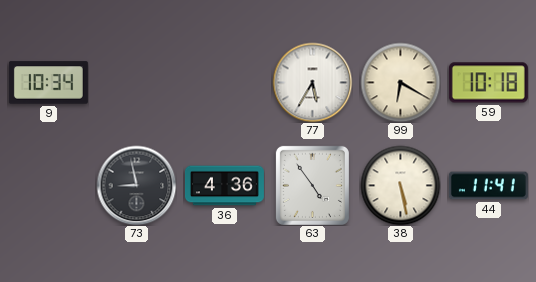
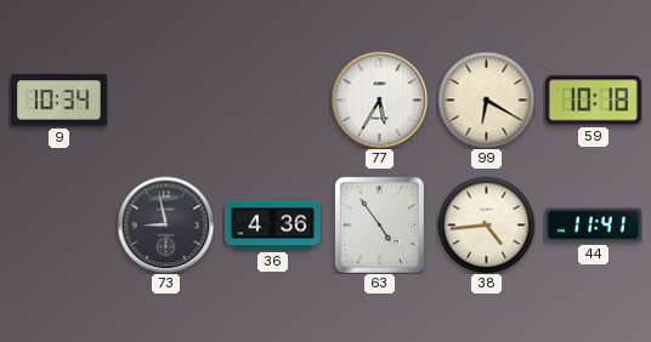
38: 5:28 -> 4:44
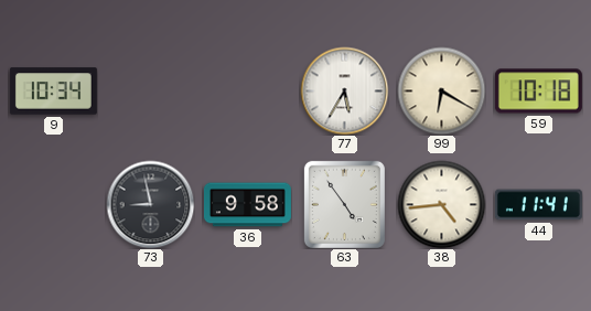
36: 4:36 -> 9:58
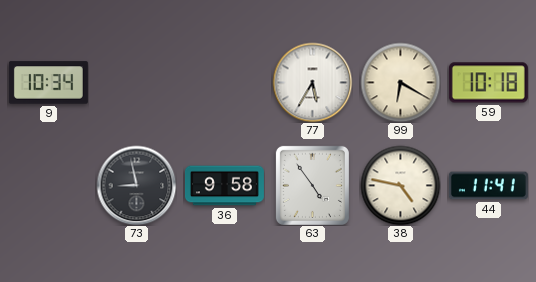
38: 4:44 -> 4:47
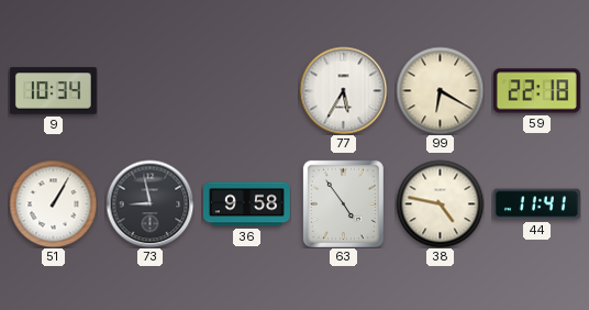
59: 10:18 -> 22:18
51: none -> 1:05
